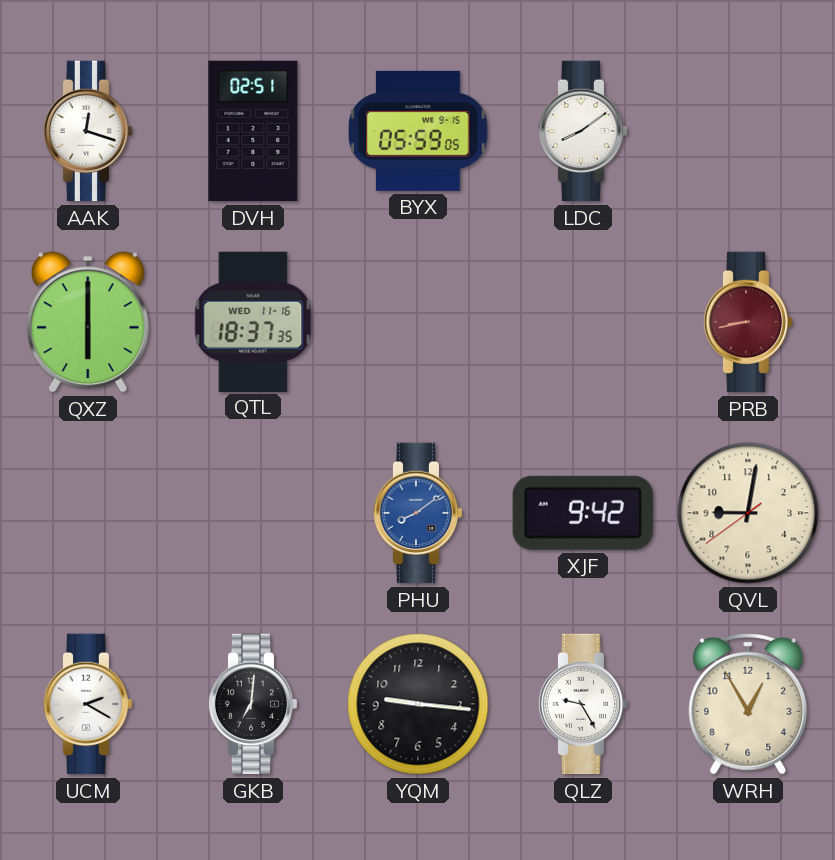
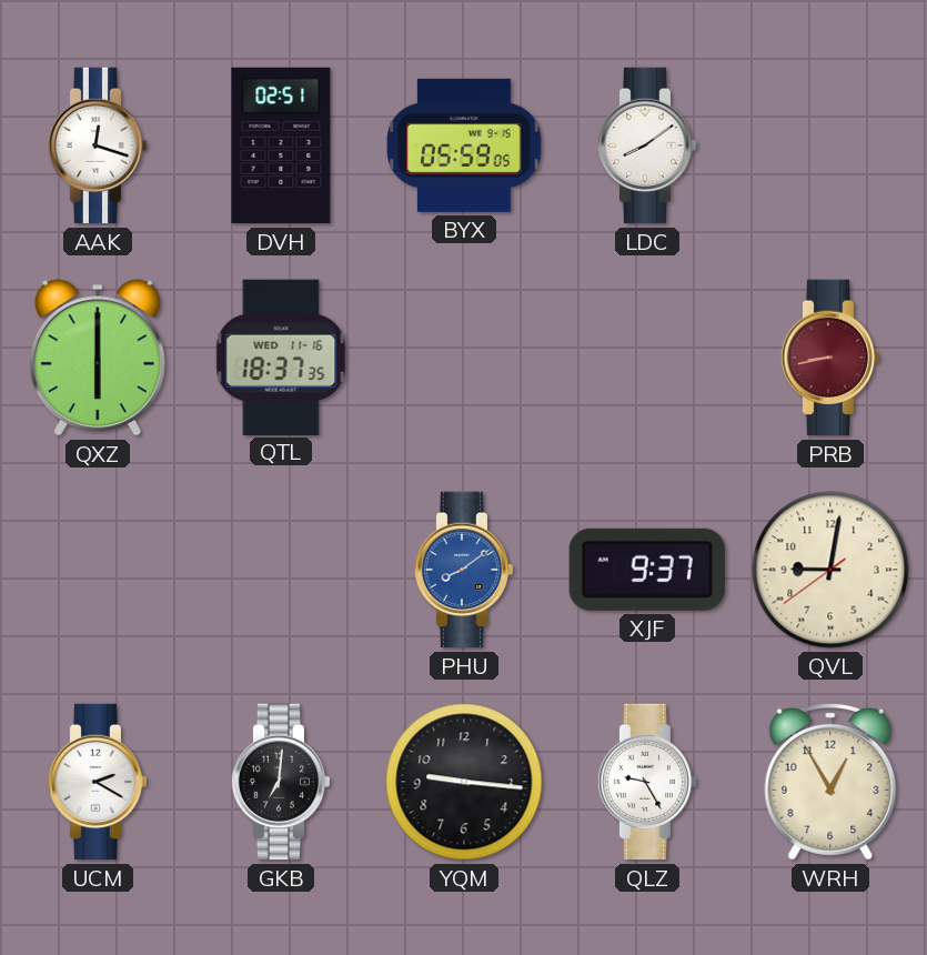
XJF: 9:42 -> 9:37
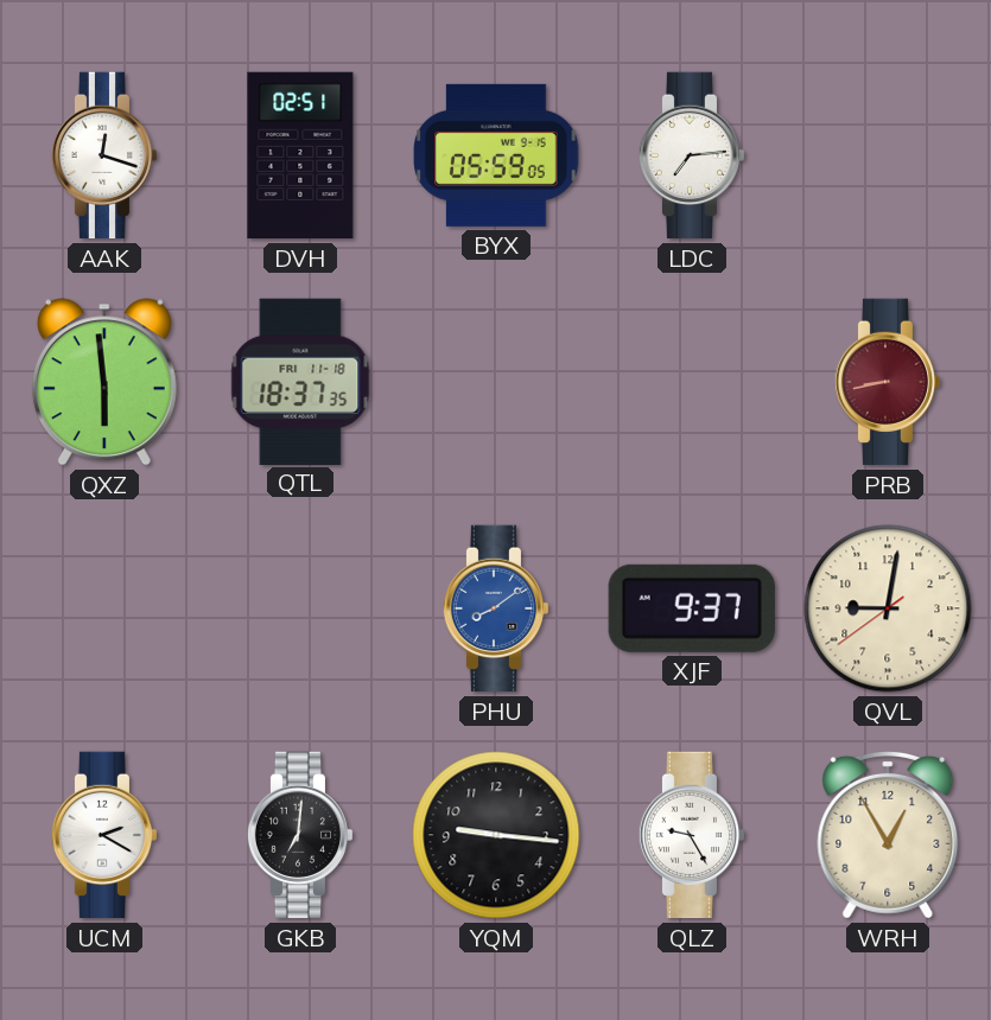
LDC: 8:09 -> 7:14
QXZ: 6:00 -> 5:59
QTL date: WED 11-16 -> FRI 11-18
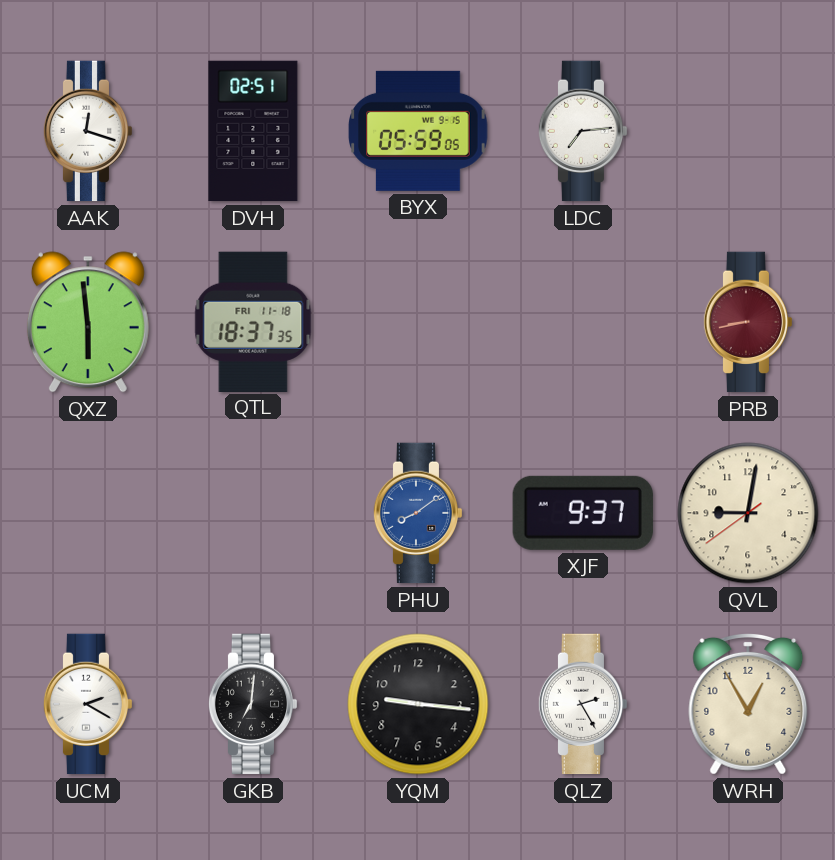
QLZ: 9:25 -> 2:25
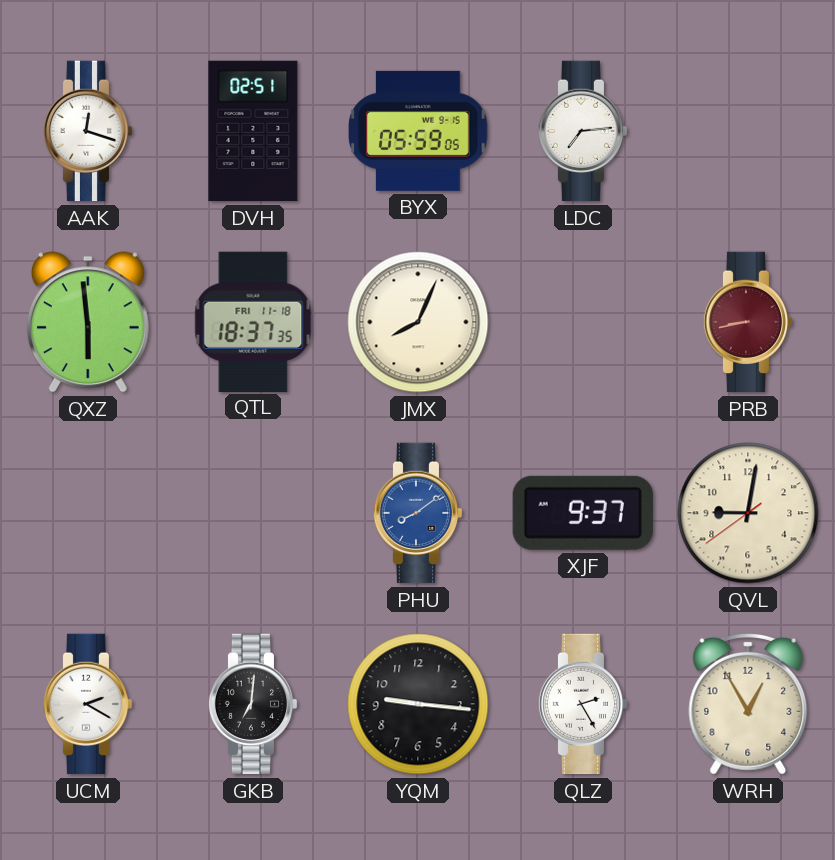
JMX: none -> 8:04
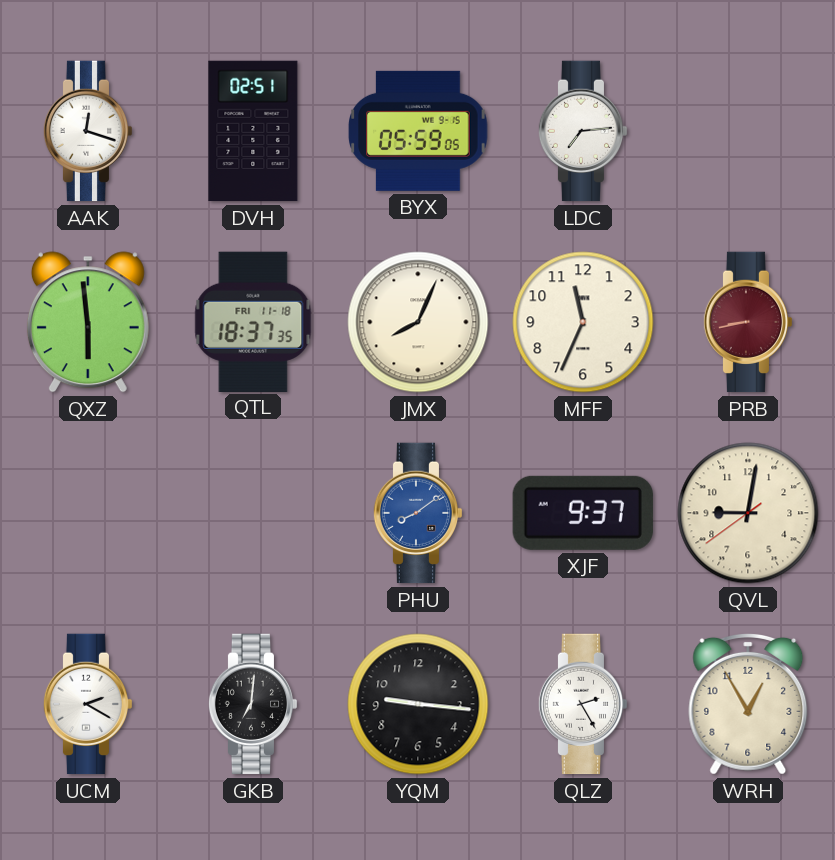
MFF: none -> 11:34
